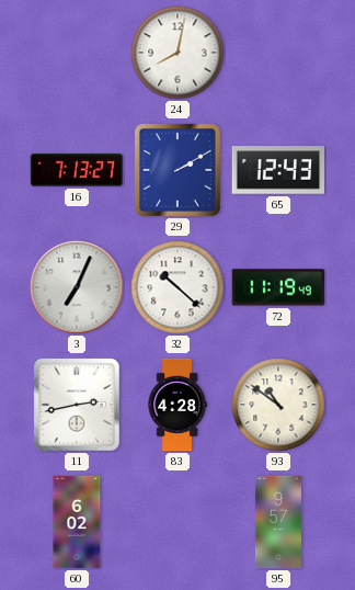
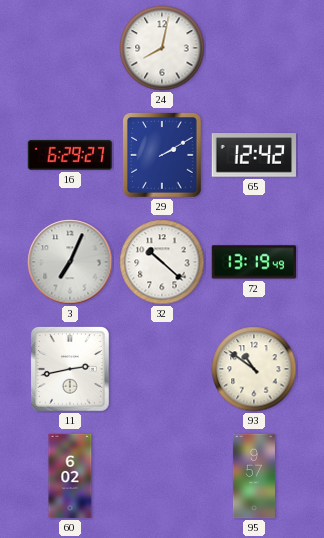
16: 7:13 -> 6:29
65: 12:43 -> 12:42
72: 11:19 -> 13:19
83: 4:28 -> none
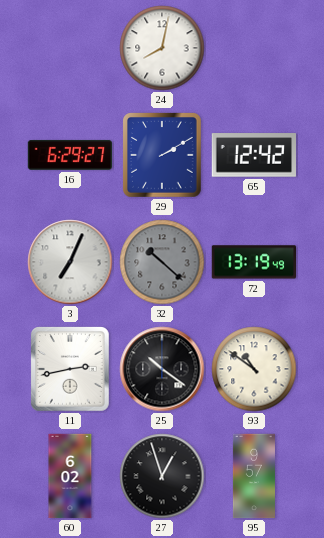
32 dial: white -> grey
25: none -> 10:21
27: none -> 12:57
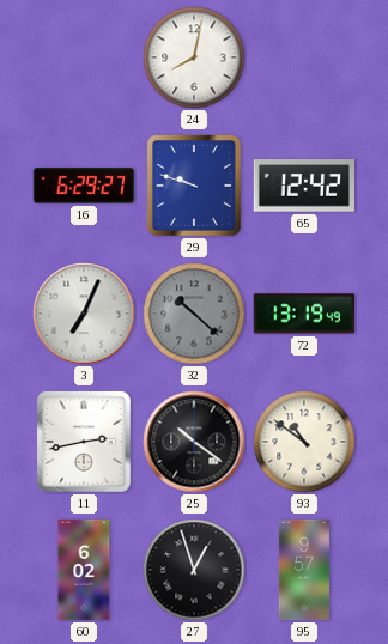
29: 2:10 -> 9:48
